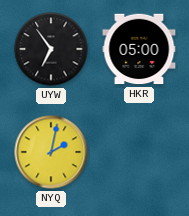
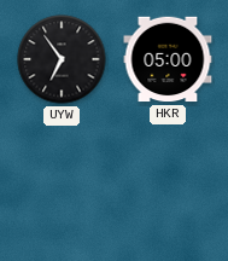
NYQ: 2:02 -> none
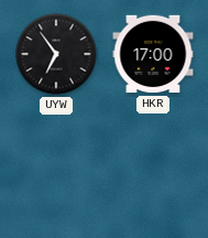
HKR: 05:00 -> 17:00
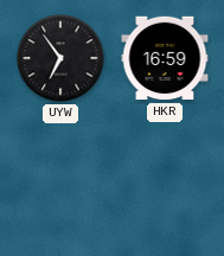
HKR: 17:00 -> 16:59
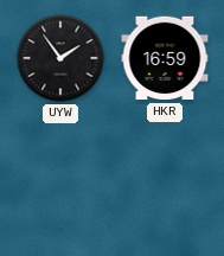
UYW: 6:54 -> 1:54
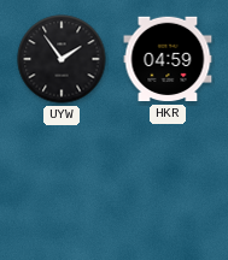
HKR: 16:59 -> 04:59
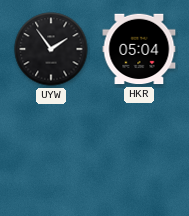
HKR: 04:59 -> 05:04
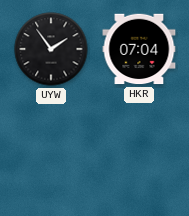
HKR: 05:04 -> 07:04
